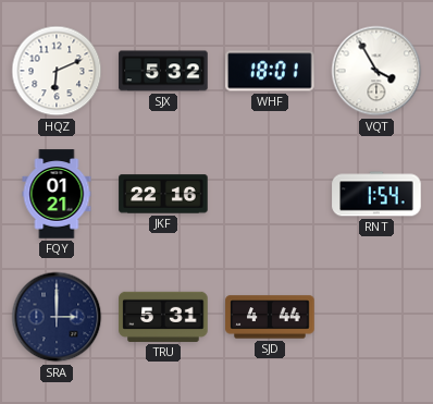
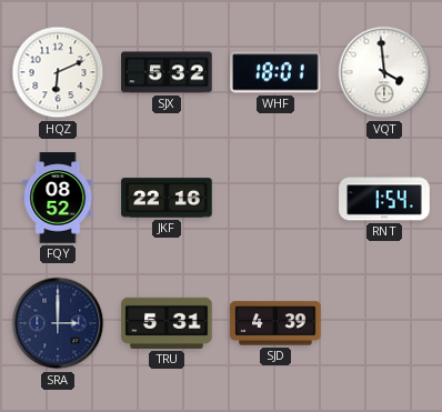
VQT: 3:55 -> 3:59
FQY: 01:21 -> 08:52
SJD: 4:44 -> 4:39
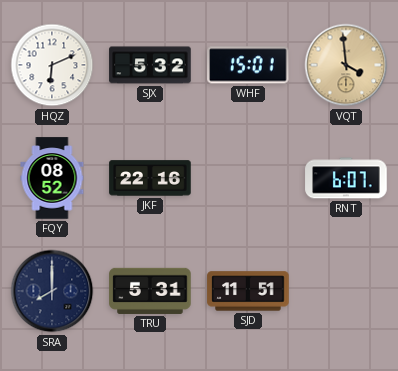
WHF: 18:01 -> 15:01
VQT dial: white -> champagne
RNT: 1:54 -> 6:07
SRA: 3:00 -> 8:00
SJD: 4:39 -> 11:51
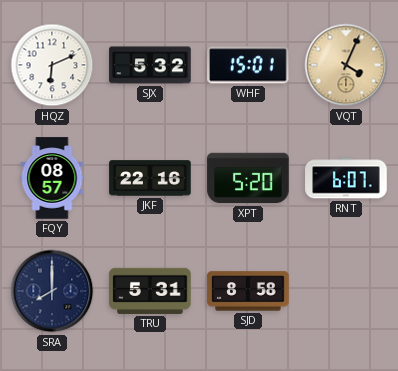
VQT: 3:59 -> 4:04
FQY: 08:52 -> 08:57
XPT: none -> 5:20
SJD: 11:51 -> 8:58
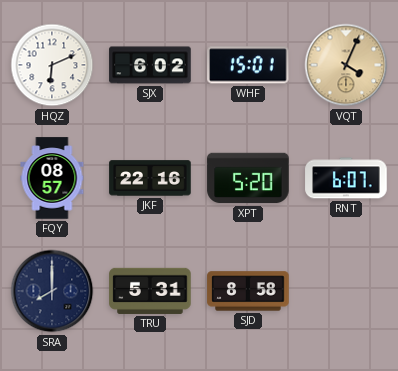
SJX: 5:32 -> 6:02
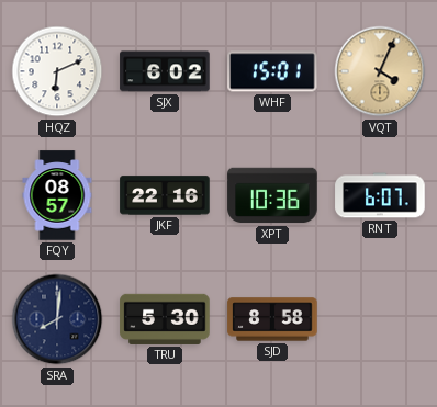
XPT: 5:20 -> 10:36
SRA: 8:00 -> 8:01
TRU: 5:31 -> 5:30
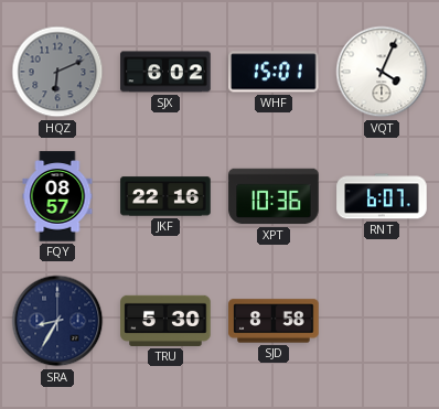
HQZ dial: white -> grey
VQT dial: champagne -> white
SRA: 8:01 -> 8:35
